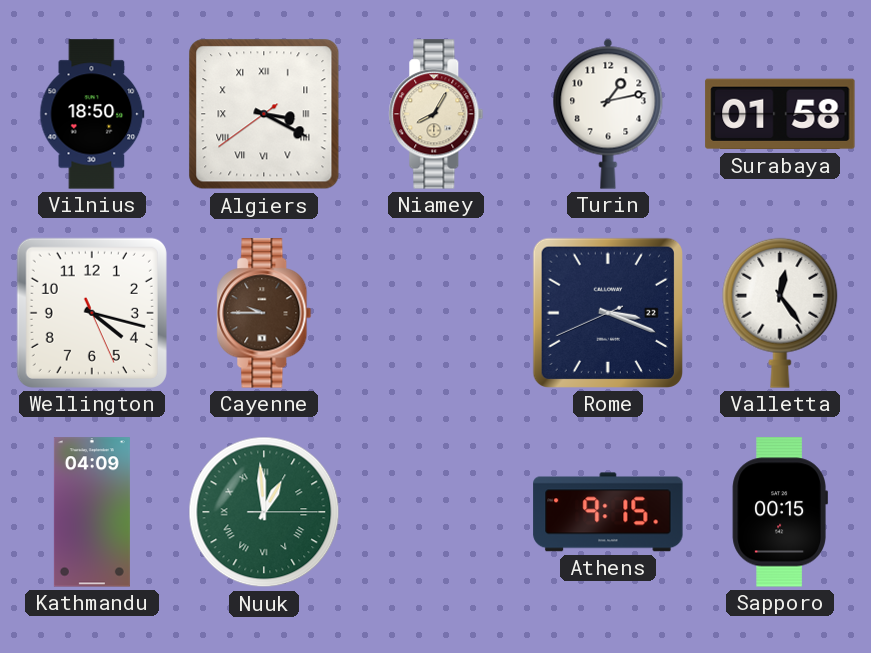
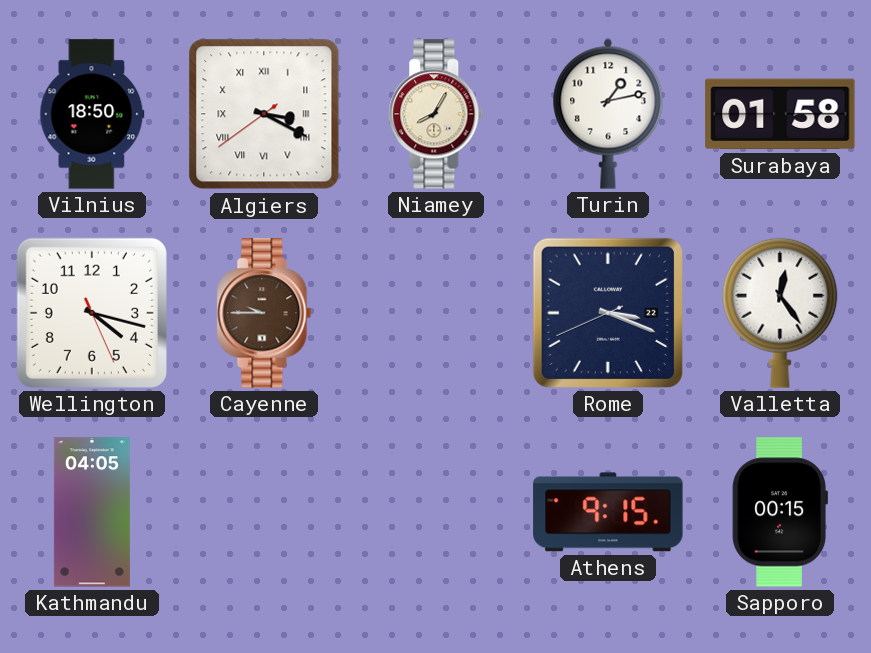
Kathmandu: 04:09 -> 04:05
Nuuk: 12:59 -> none
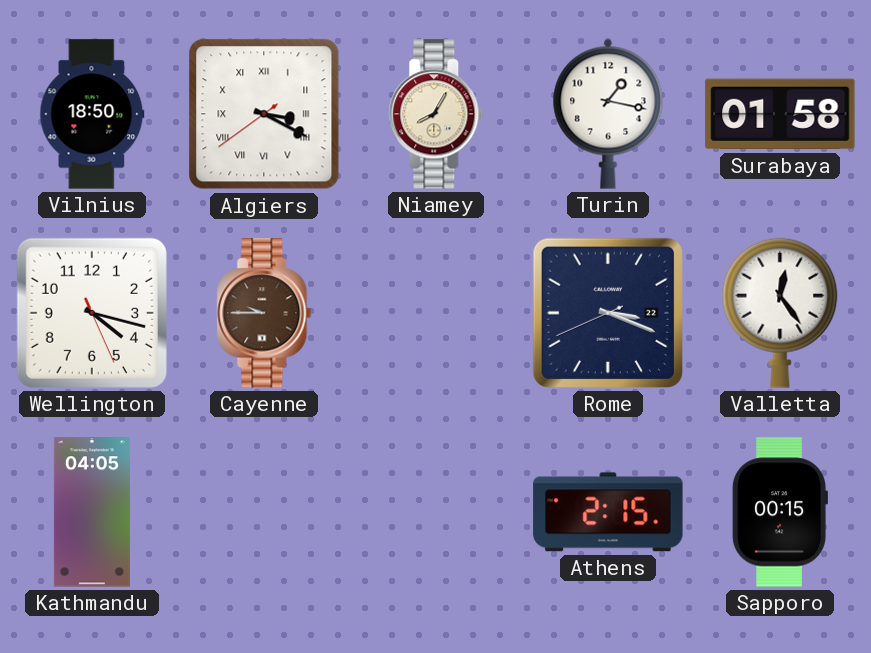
Turin: 1:13 -> 1:17
Athens: 9:15 -> 2:15
